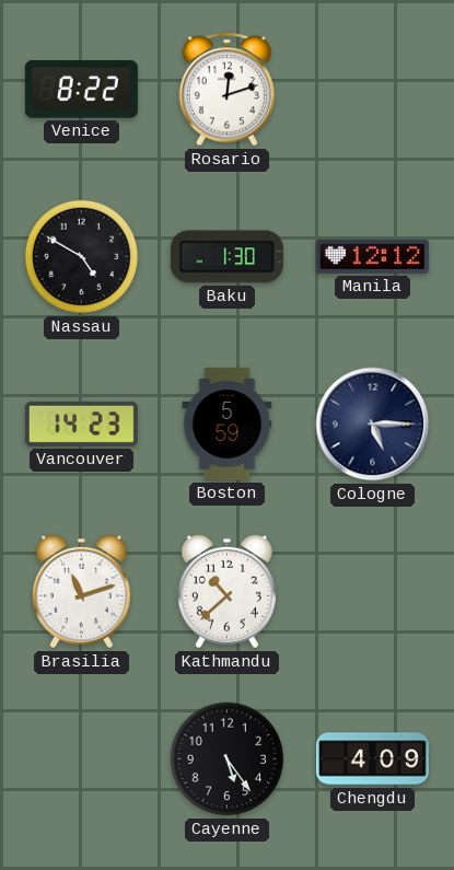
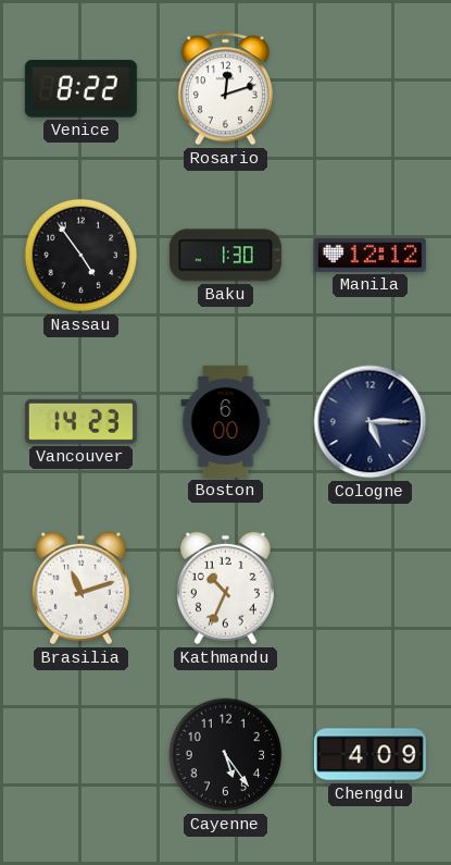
Nassau: 4:50 -> 4:54
Boston: 5:59 -> 6:00
Kathmandu: 10:38 -> 10:34
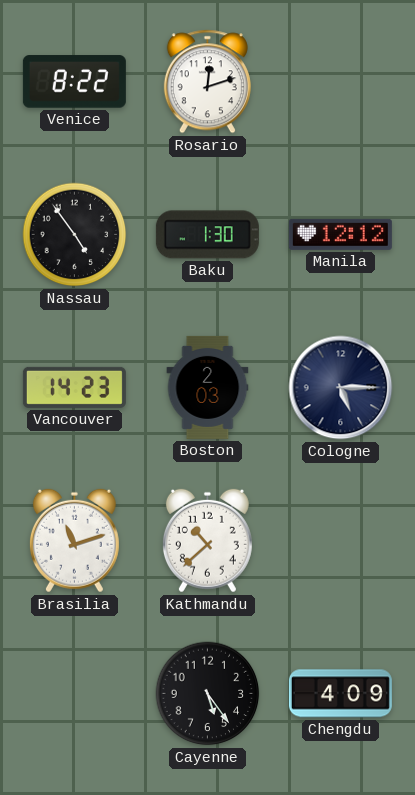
Boston: 6:00 -> 2:03
Kathmandu: 10:34 -> 10:38
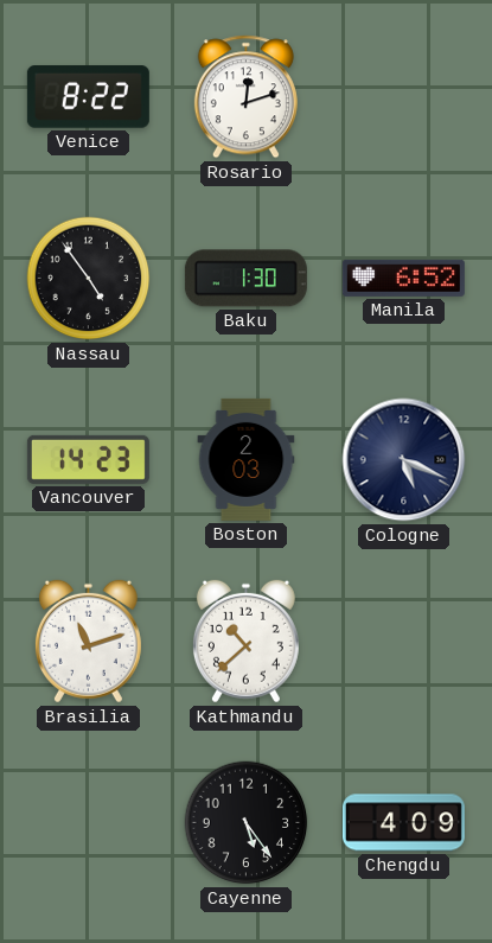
Manila: 12:12 -> 6:52
Cologne: 5:15 -> 5:19
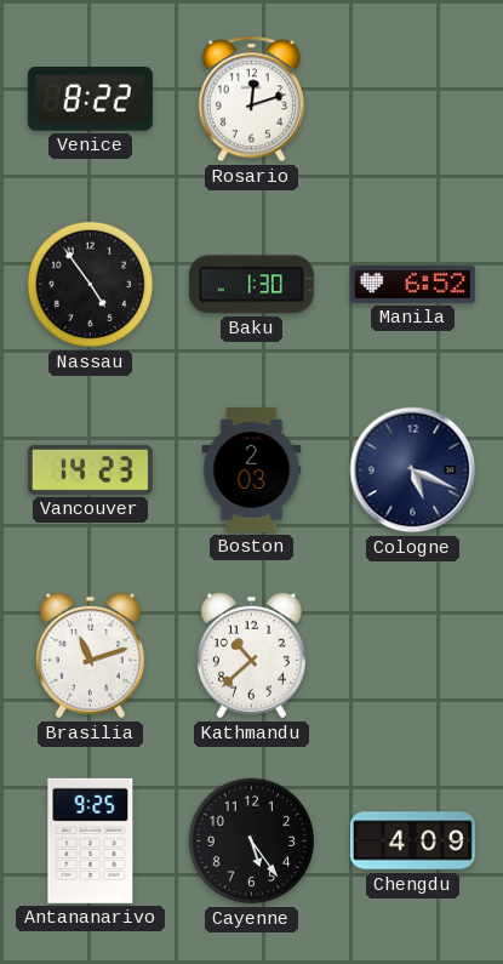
Antananarivo: none -> 9:25
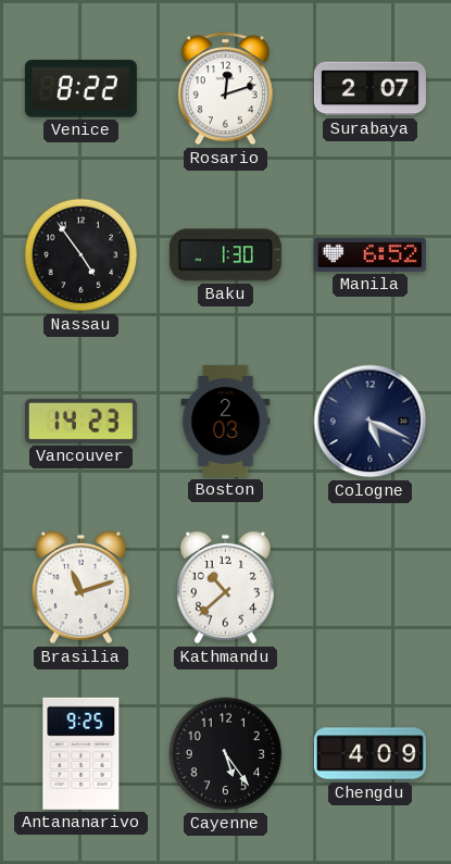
Surabaya: none -> 2:07
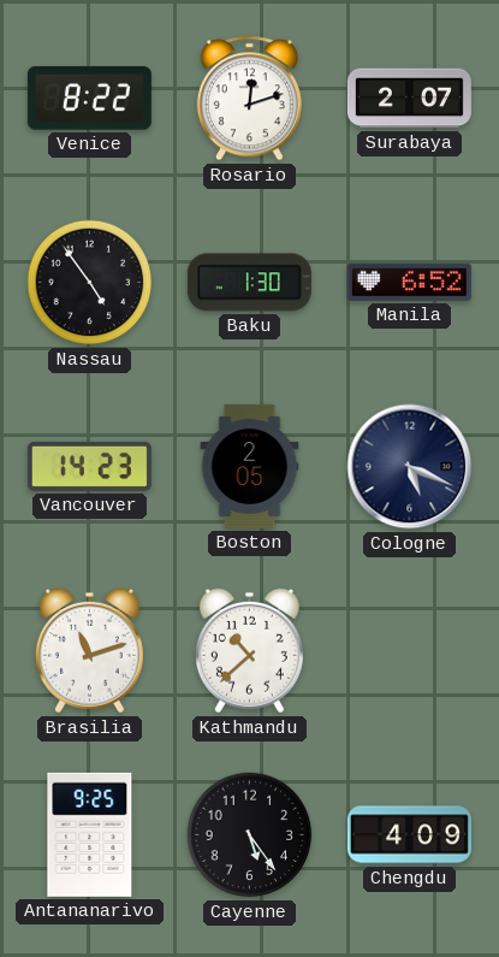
Boston: 2:03 -> 2:05
